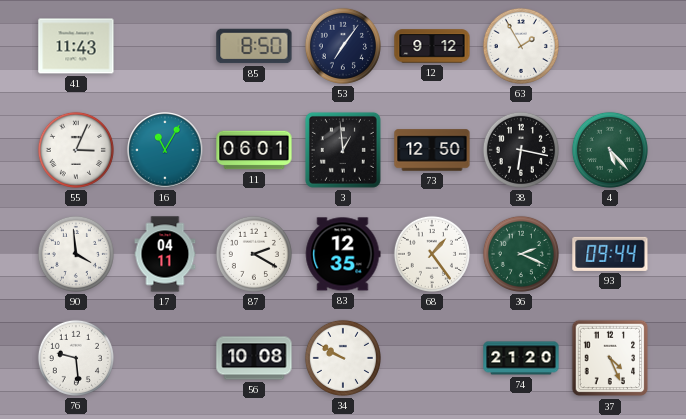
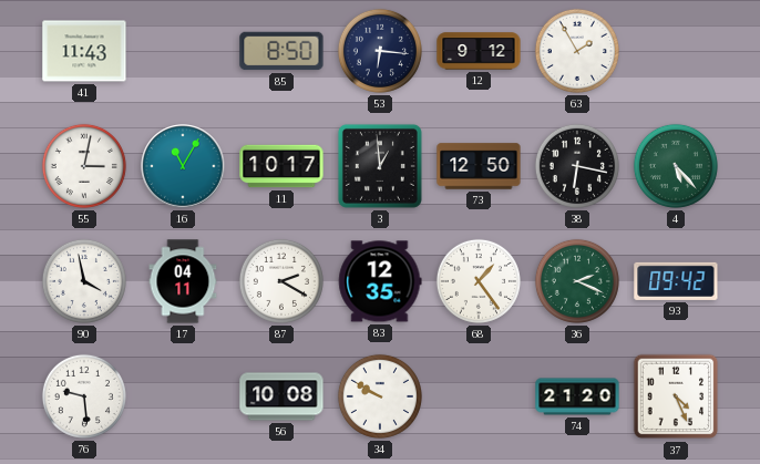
53: 7:06 -> 6:16
55: 3:04 -> 3:02
11: 06:01 -> 10:17
90: 3:59 -> 3:58
93: 09:44 -> 09:42
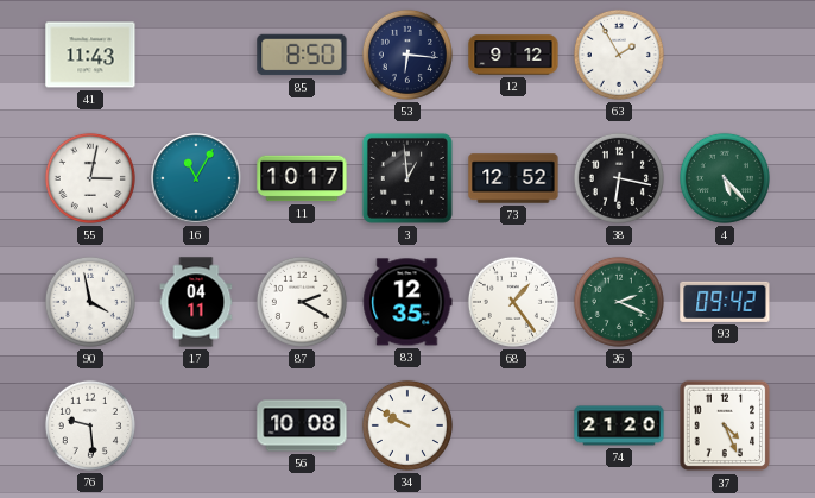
73: 12:50 -> 12:52
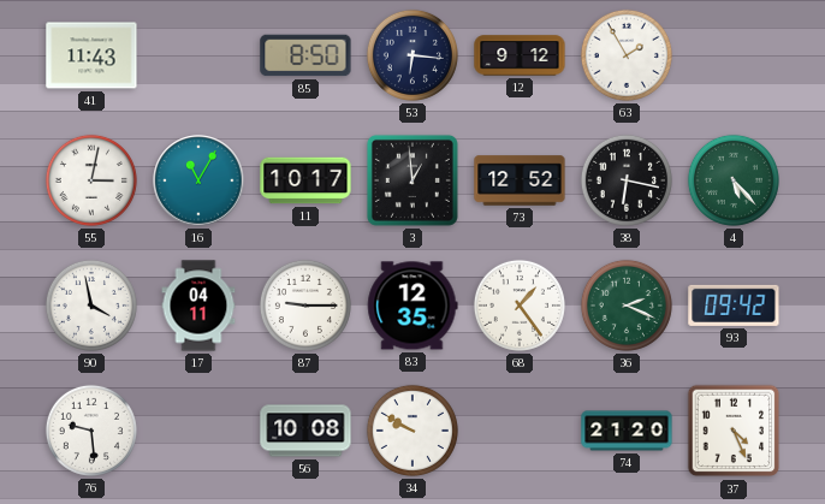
87: 2:20 -> 9:15
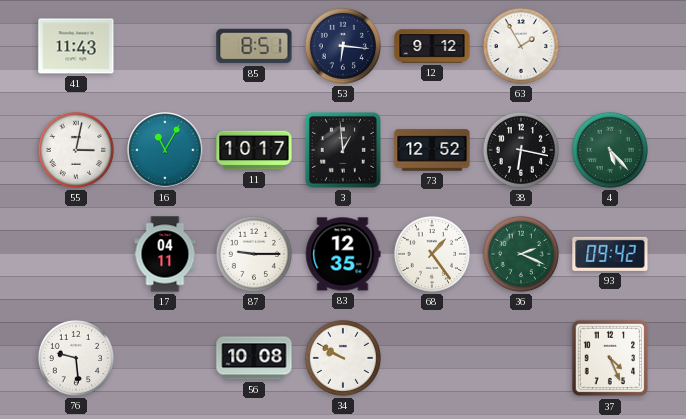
85: 8:50 -> 8:51
90: 3:58 -> none
74: 21:20 -> none
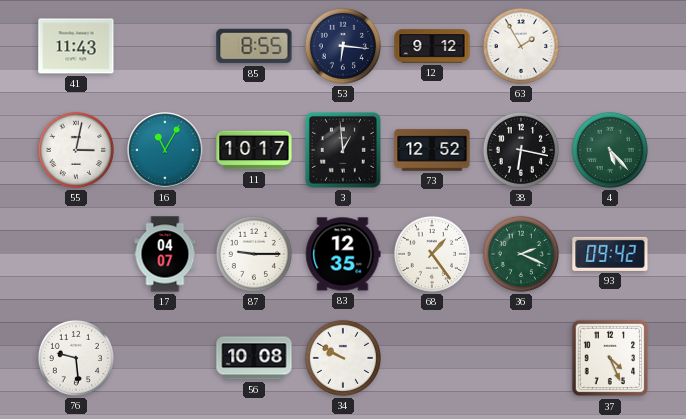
85: 8:51 -> 8:55
17: 04:11 -> 04:07
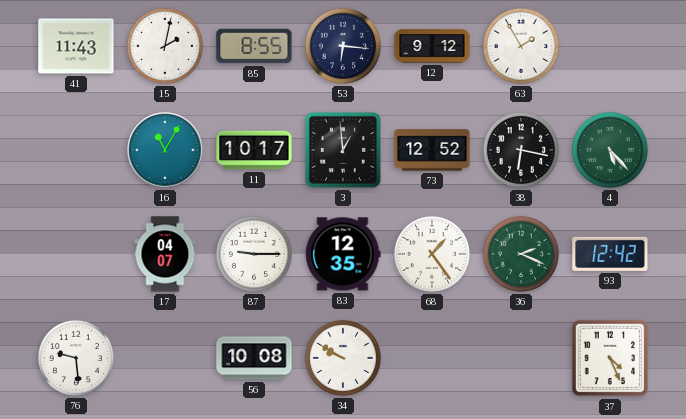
15: none -> 2:02
55: 3:02 -> none
93: 09:42 -> 12:42
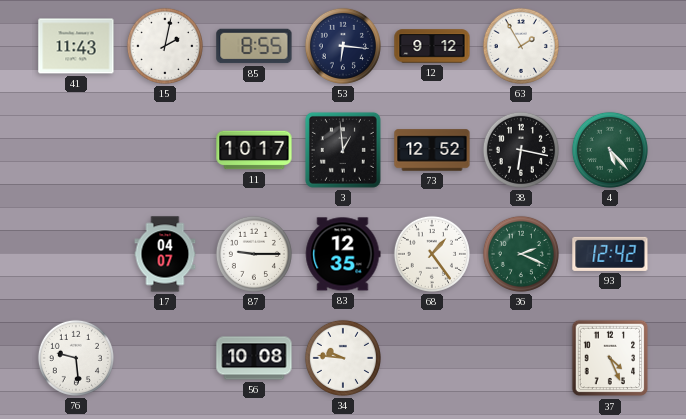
16: 11:05 -> none
34: 9:50 -> 9:46
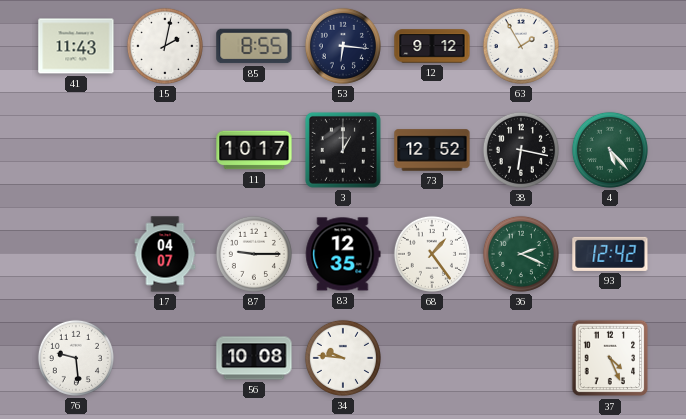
3: 12:59 -> 1:00
